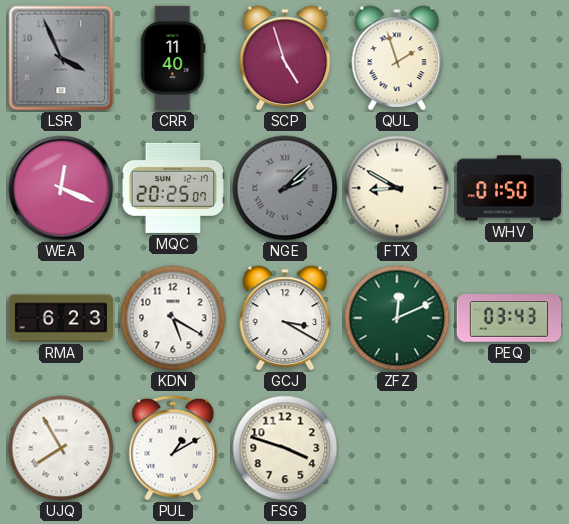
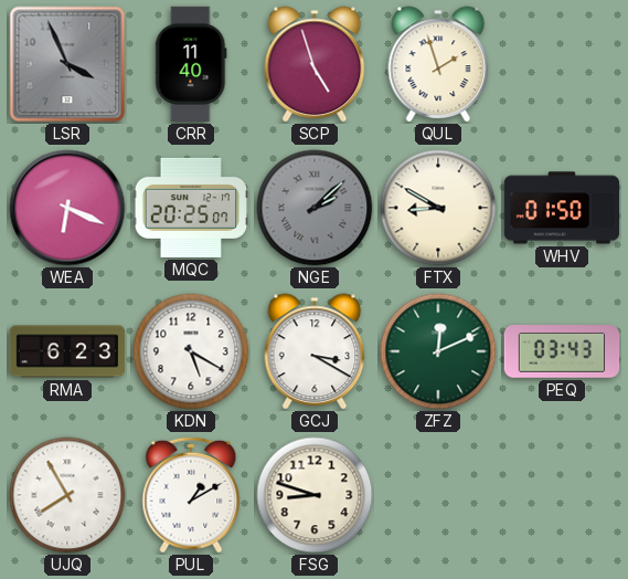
WEA: 12:19 -> 6:19
FSG: 3:48 -> 8:48
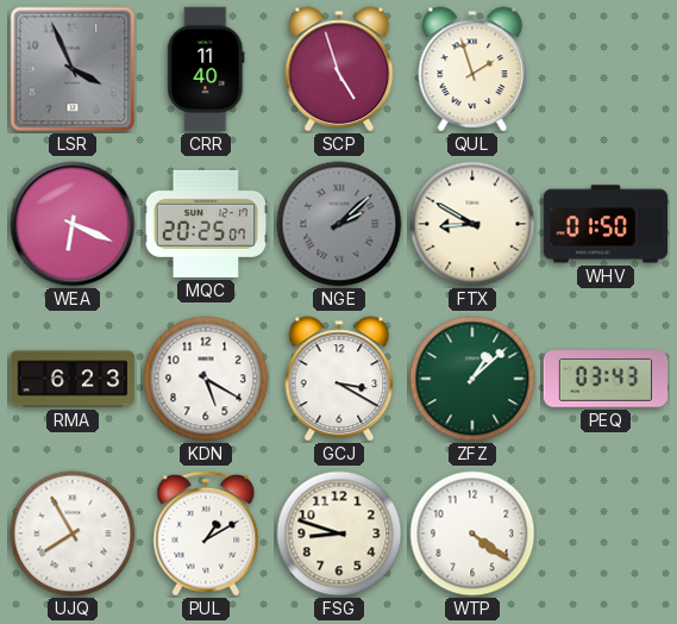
ZFZ: 12:11 -> 1:08
WTP: none -> 4:21
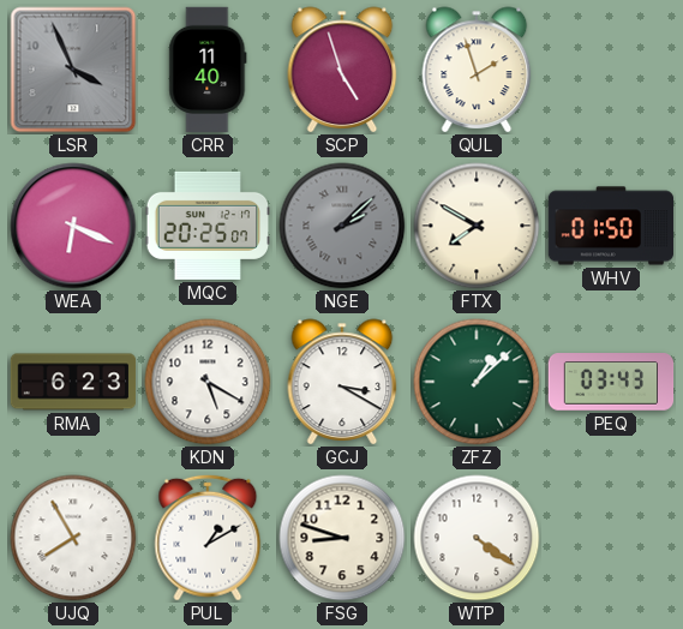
FTX: 8:50 -> 7:50
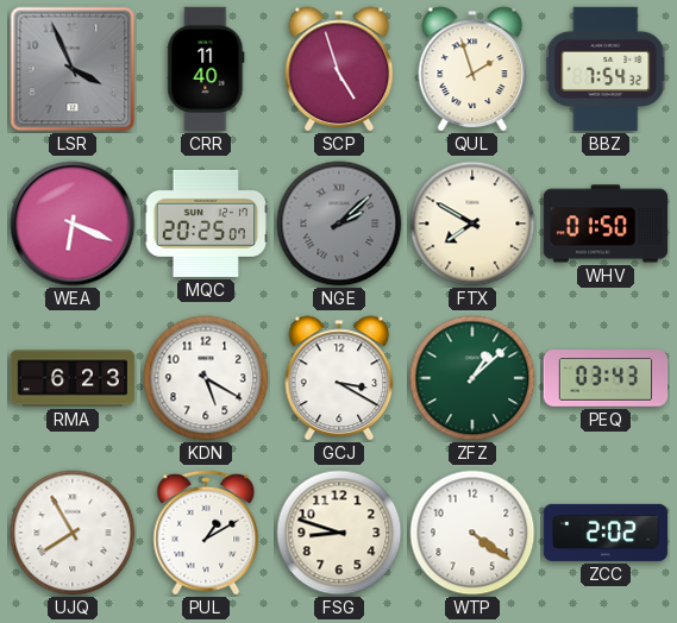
BBZ: none -> 7:54
ZCC: none -> 2:02
